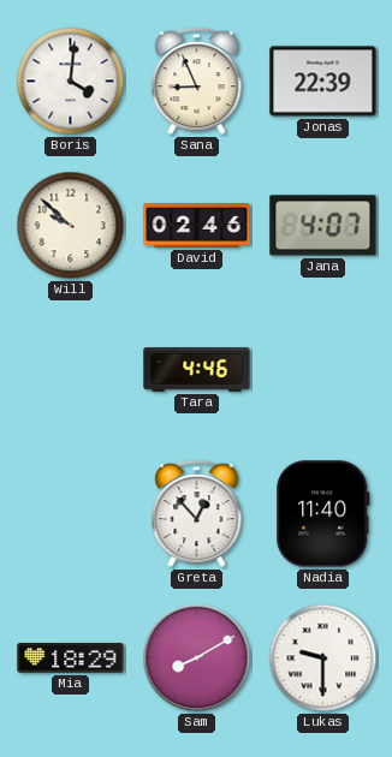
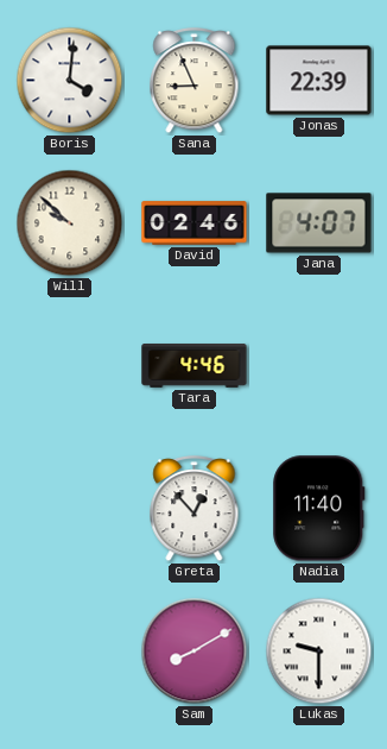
Mia: 18:29 -> none
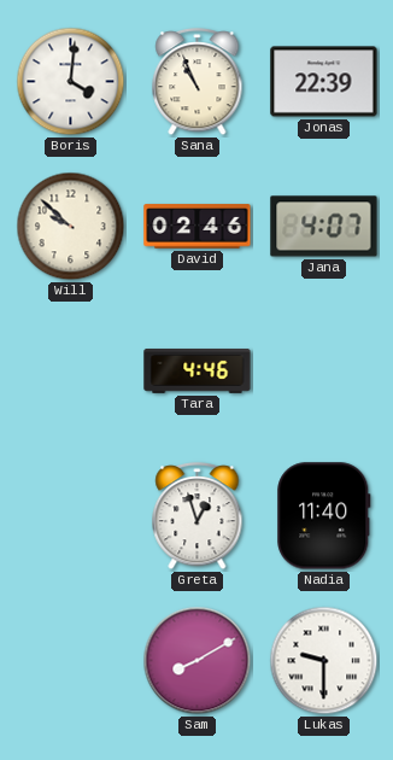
Sana: 8:56 -> 10:56
Greta: 12:53 -> 12:57
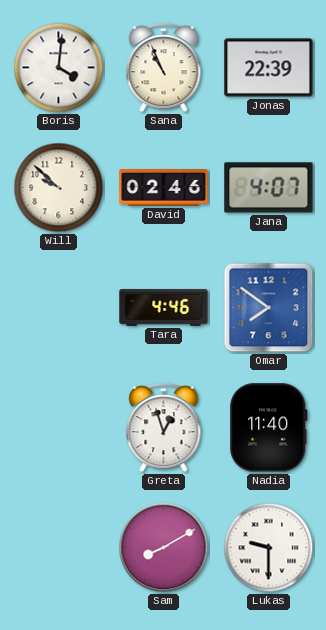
Omar: none -> 7:51
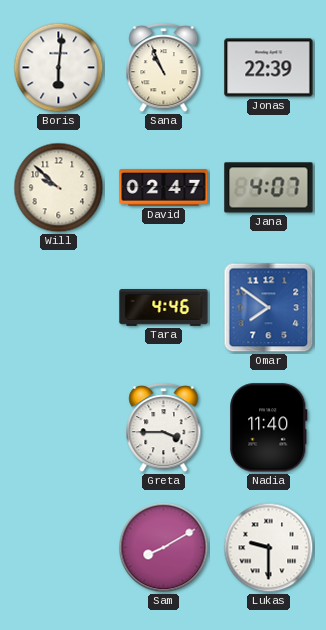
Boris: 4:01 -> 6:01
David: 02:46 -> 02:47
Greta: 12:57 -> 3:45
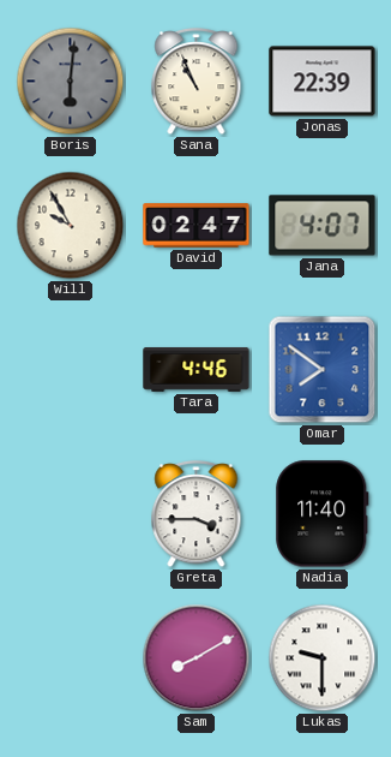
Boris dial: white -> grey
Will: 9:52 -> 9:55
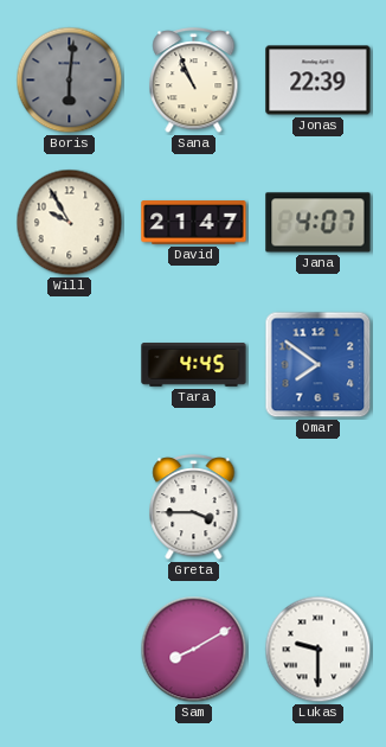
David: 02:47 -> 21:47
Tara: 4:46 -> 4:45
Nadia: 11:40 -> none
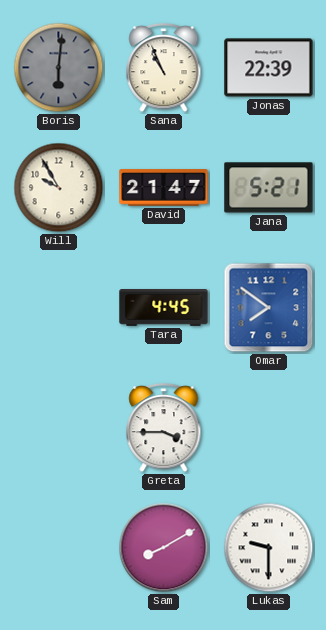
Jana: 4:07 -> 5:21
